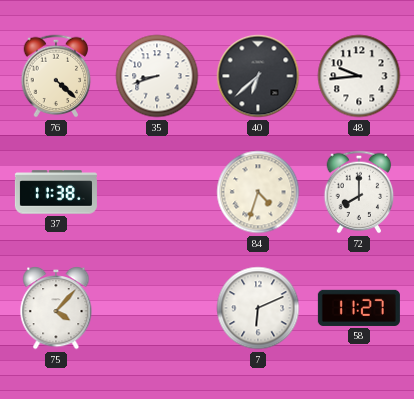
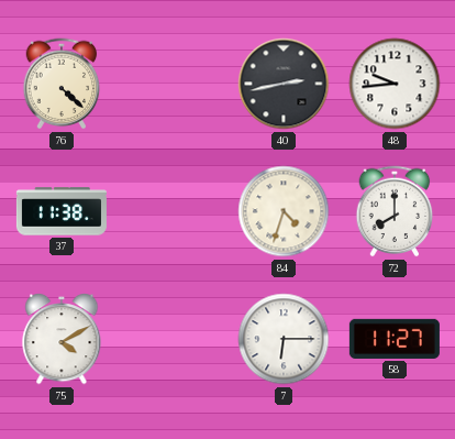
35: 8:42 -> none
40: 6:38 -> 2:43
75: 4:07 -> 4:10
7: 6:11 -> 6:15
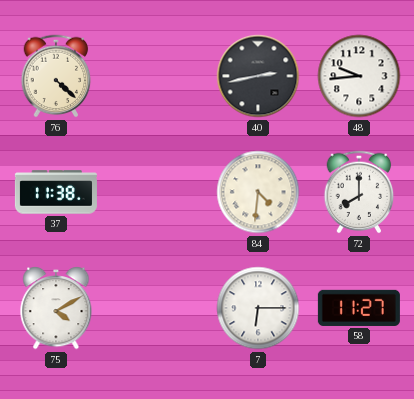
84: 4:33 -> 4:31
